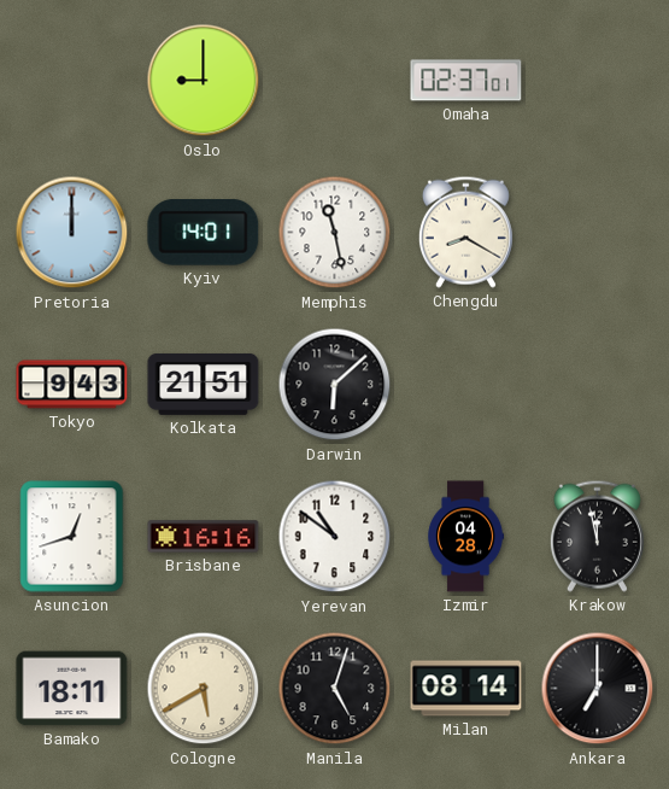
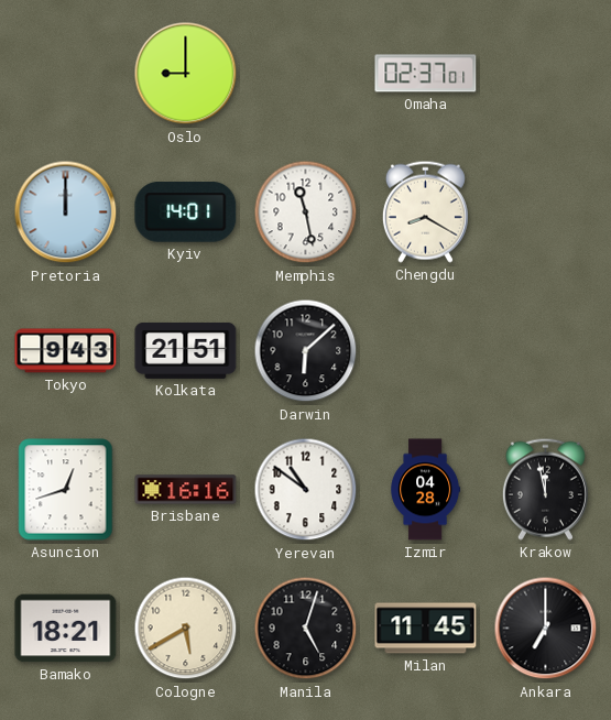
Bamako: 18:11 -> 18:21
Milan: 08:14 -> 11:45
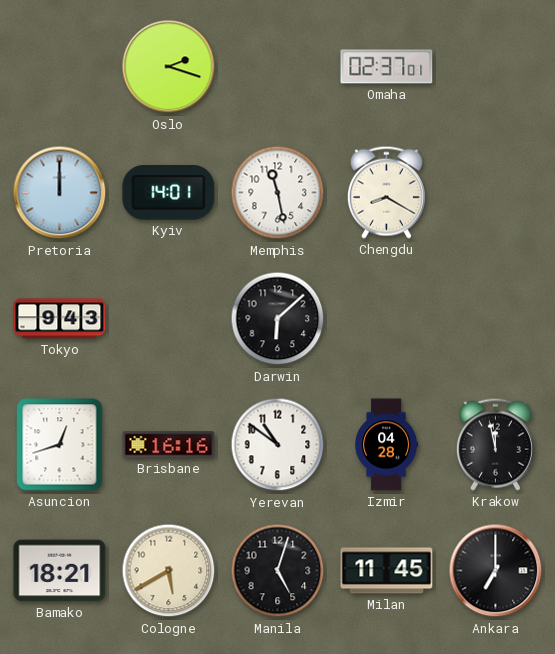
Oslo: 9:00 -> 2:18
Kolkata: 21:51 -> none
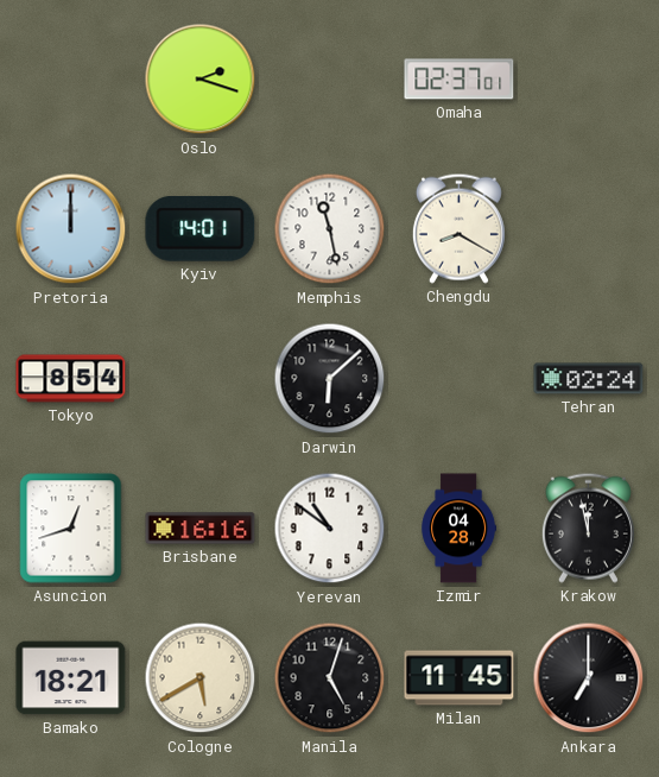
Tokyo: 9:43 -> 8:54
Tehran: none -> 02:24
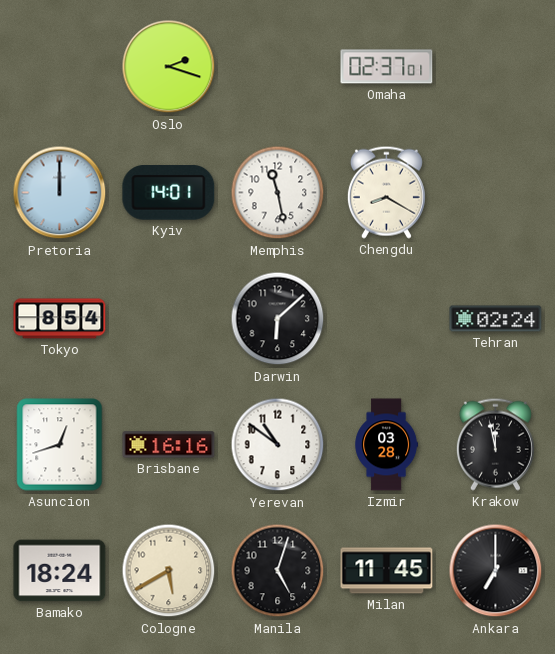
Izmir: 04:28 -> 03:28
Bamako: 18:21 -> 18:24
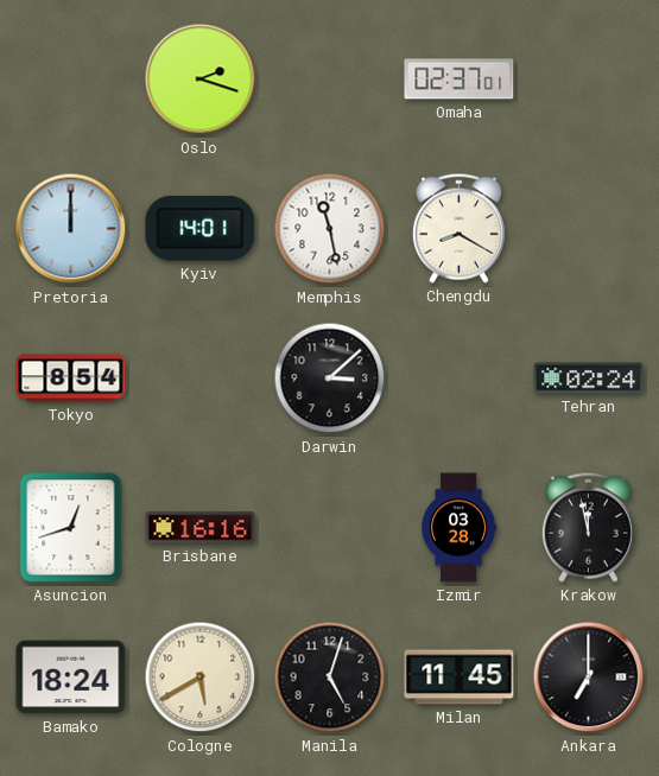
Darwin: 6:08 -> 3:08
Yerevan: 10:51 -> none
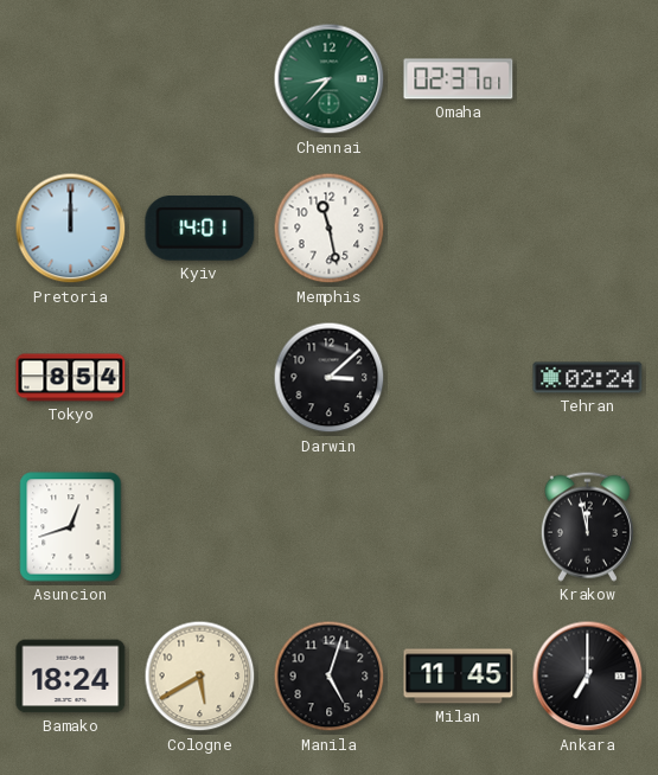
Oslo: 2:18 -> none
Chennai: none -> 8:37
Chengdu: 8:20 -> none
Brisbane: 16:16 -> none
Izmir: 03:28 -> none
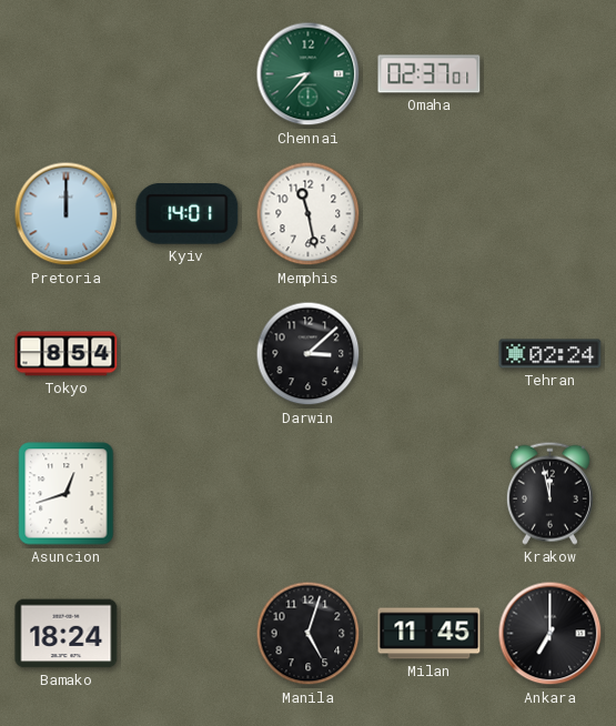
Cologne: 5:40 -> none
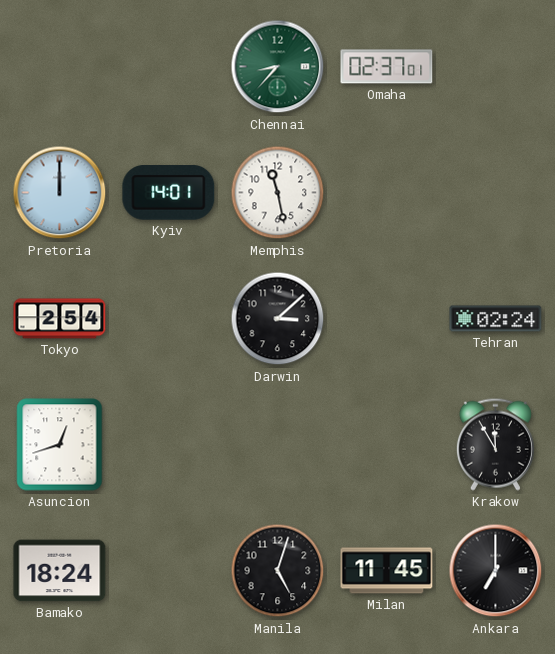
Tokyo: 8:54 -> 2:54
Krakow: 11:58 -> 11:55
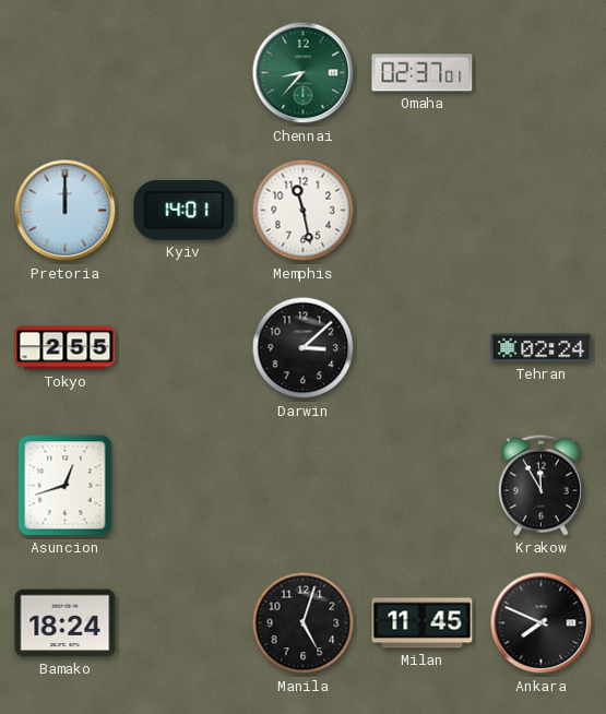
Tokyo: 2:54 -> 2:55
Ankara: 7:00 -> 7:49
